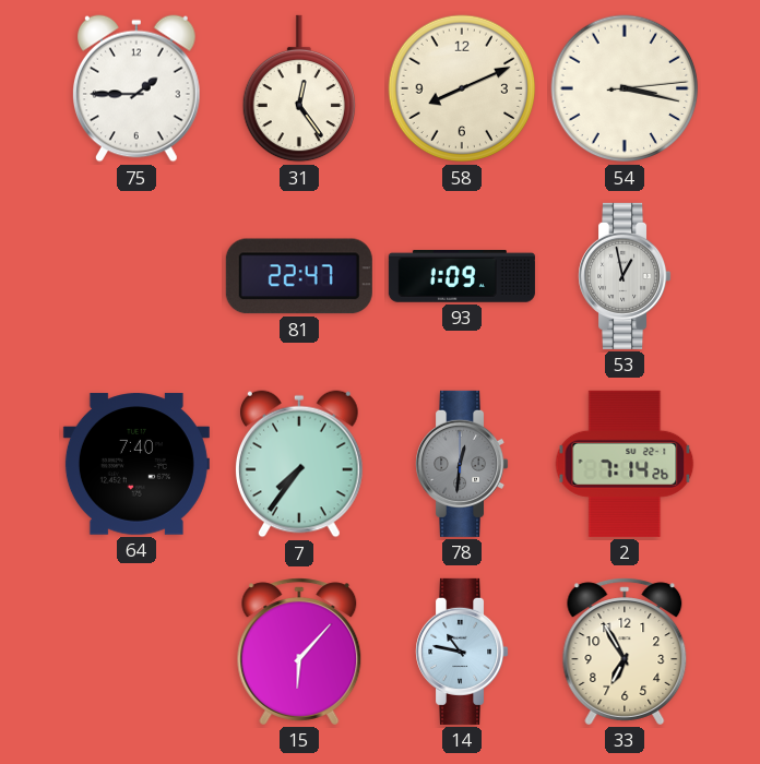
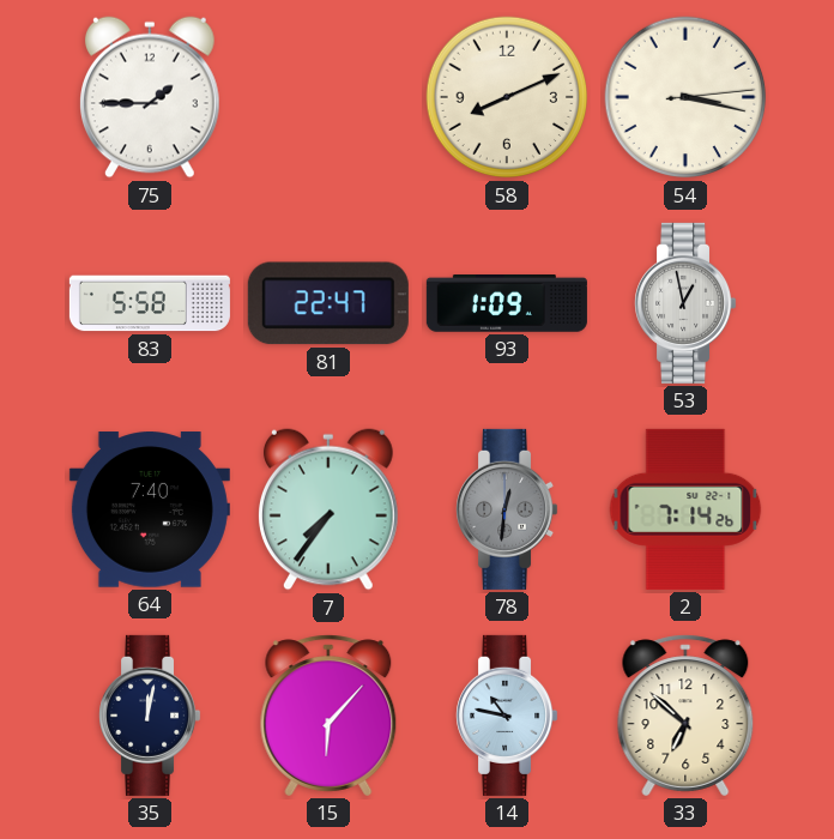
31: 12:24 -> none
83: none -> 5:58
35: none -> 12:02
33: 6:55 -> 6:52
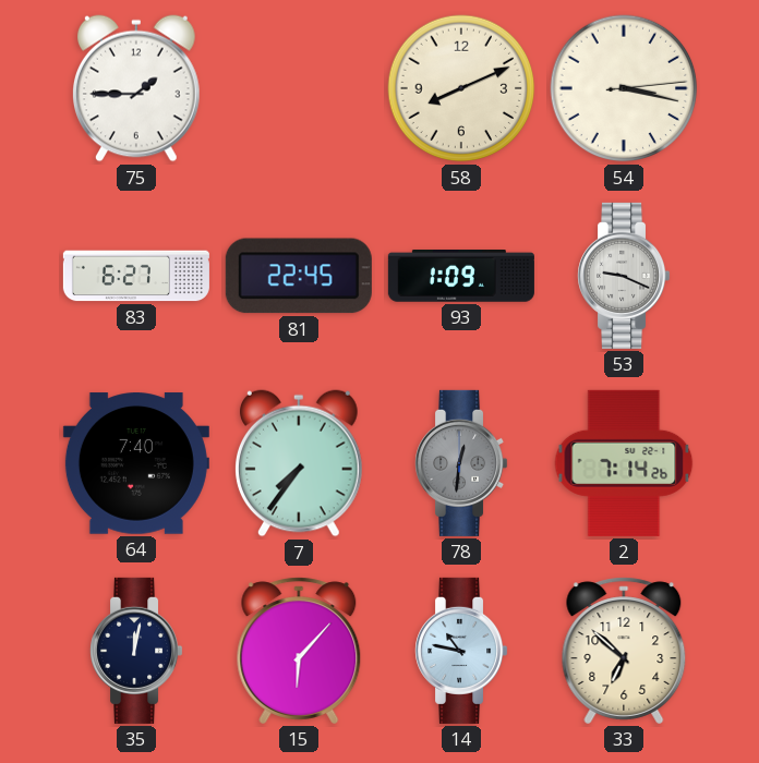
83: 5:58 -> 6:27
81: 22:47 -> 22:45
53: 12:58 -> 9:19
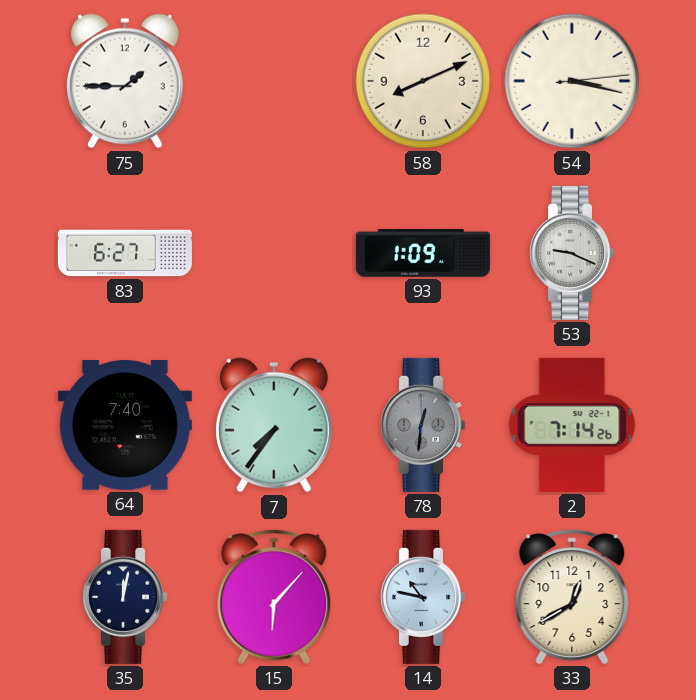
81: 22:45 -> none
33: 6:52 -> 12:40
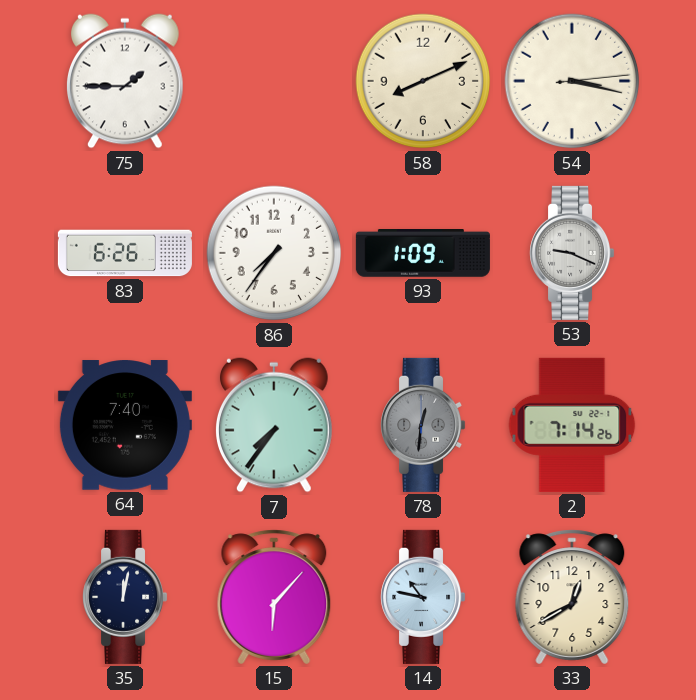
83: 6:27 -> 6:26
86: none -> 7:36
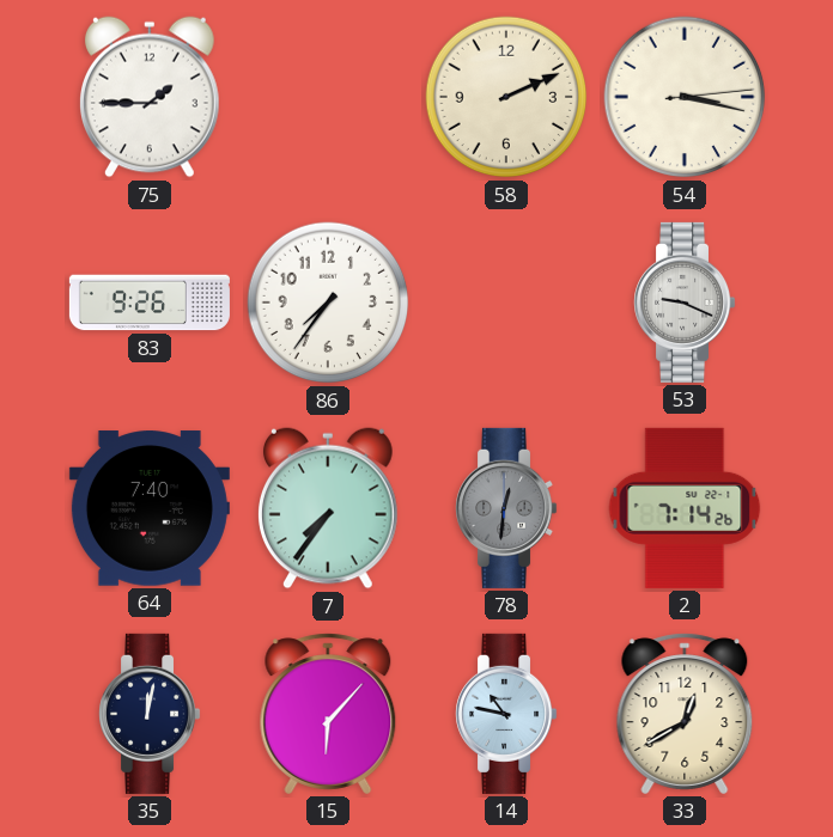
58: 8:11 -> 2:11
83: 6:26 -> 9:26
93: 1:09 -> none
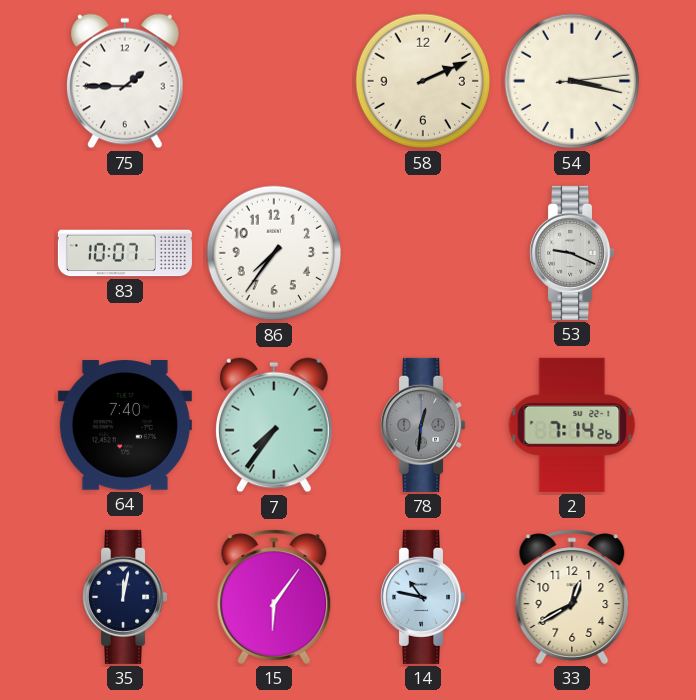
83: 9:26 -> 10:07
15: 6:07 -> 6:06
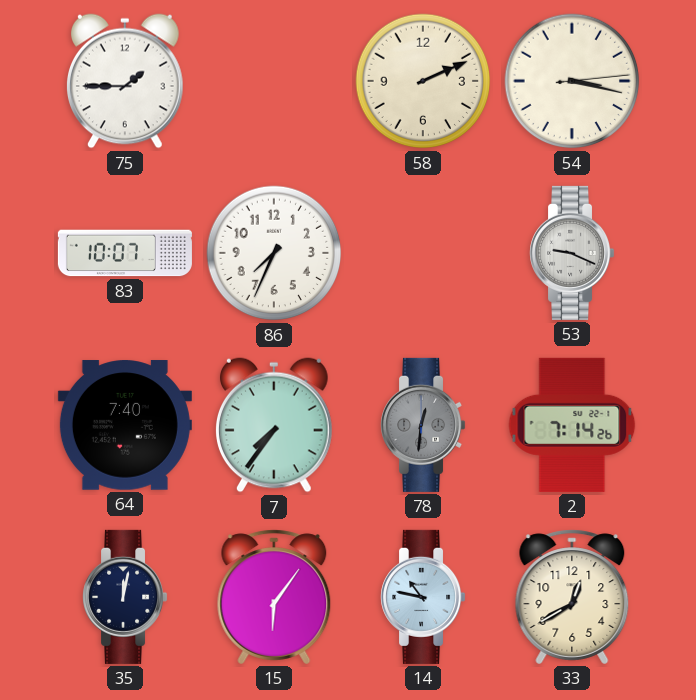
86: 7:36 -> 7:34
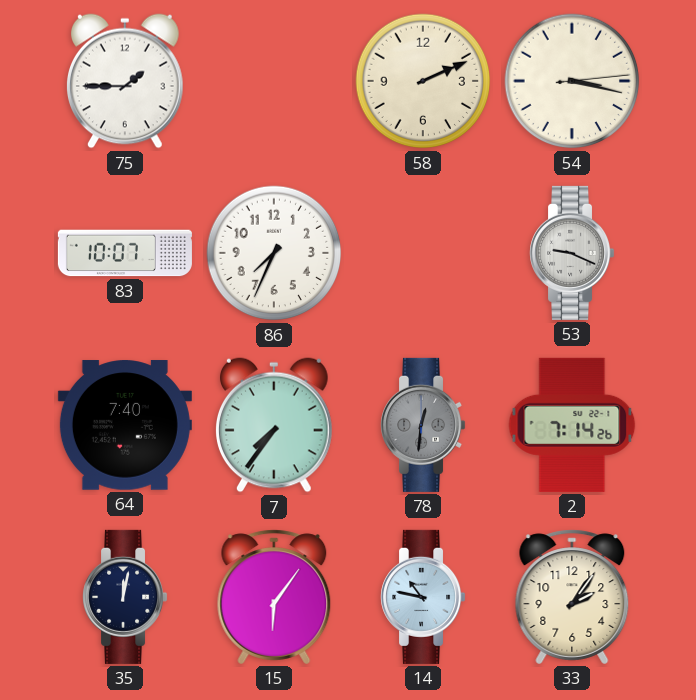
33: 12:40 -> 2:06
